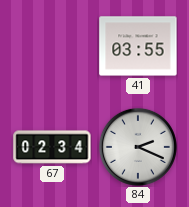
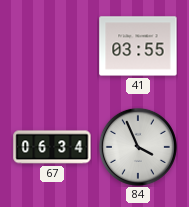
67: 02:34 -> 06:34
84: 2:19 -> 3:56
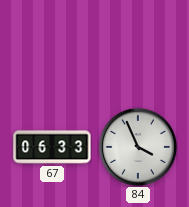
41: 03:55 -> none
67: 06:34 -> 06:33
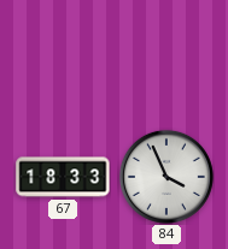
67: 06:33 -> 18:33
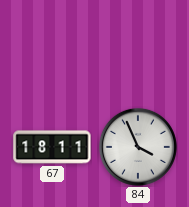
67: 18:33 -> 18:11
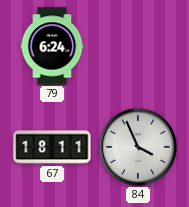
79: none -> 6:24
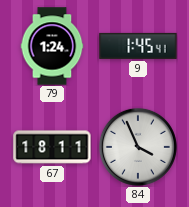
79: 6:24 -> 1:24
9: none -> 1:45
